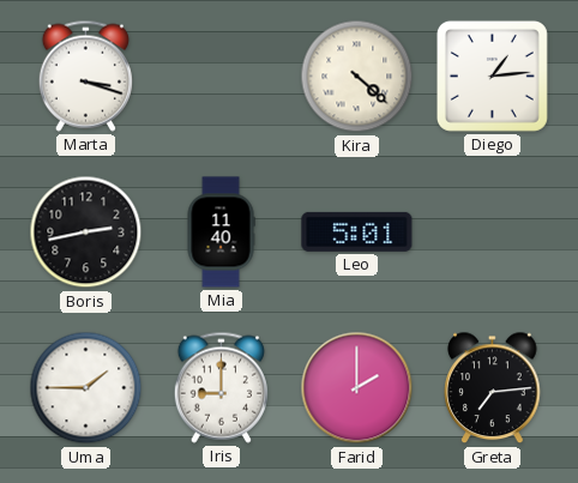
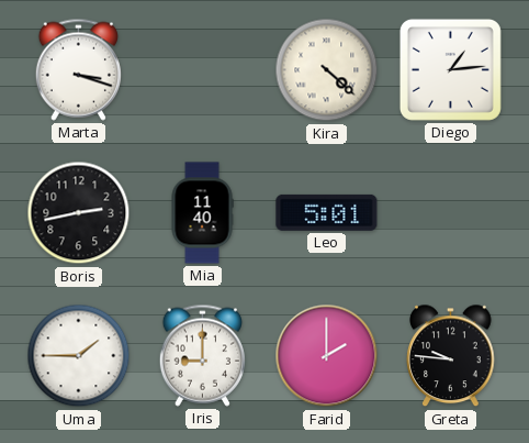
Greta: 7:14 -> 9:46
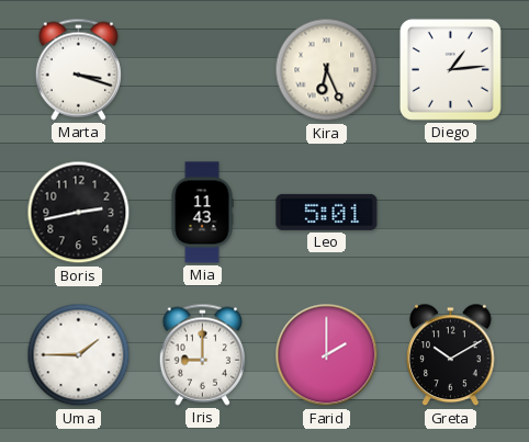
Kira: 4:22 -> 6:26
Mia: 11:40 -> 11:43
Greta: 9:46 -> 10:10
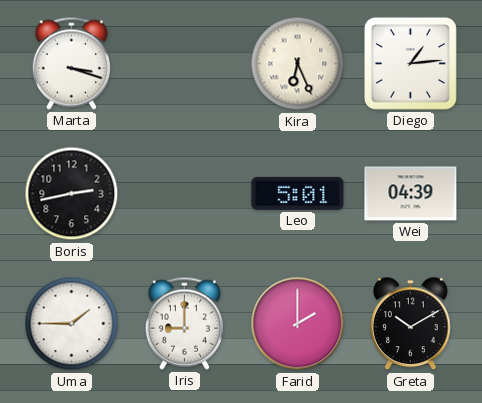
Mia: 11:43 -> none
Wei: none -> 04:39
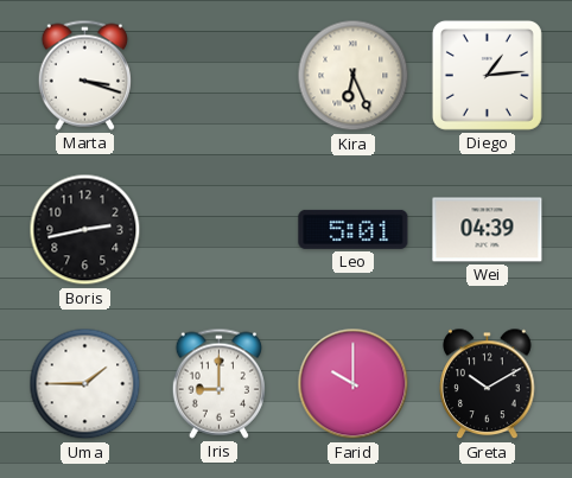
Farid: 2:00 -> 10:00
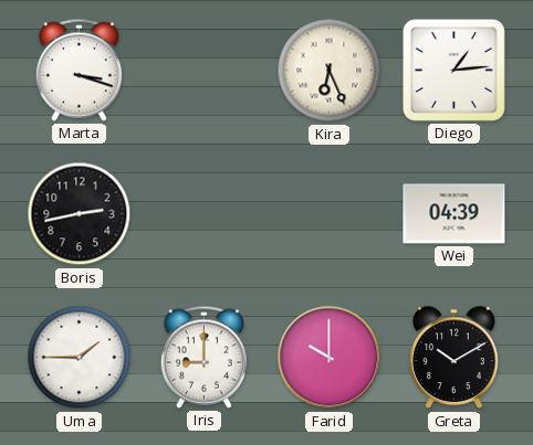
Leo: 5:01 -> none
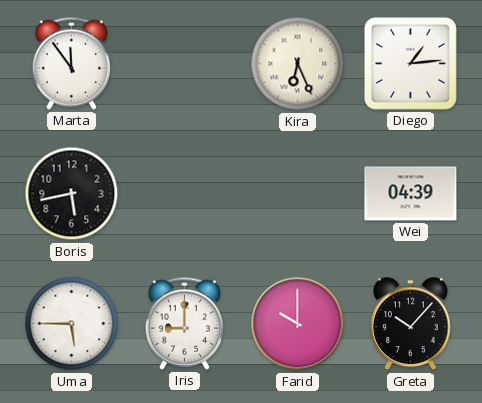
Marta: 3:18 -> 11:54
Boris: 2:43 -> 5:43
Uma: 1:45 -> 5:45
Greta: 10:10 -> 10:07
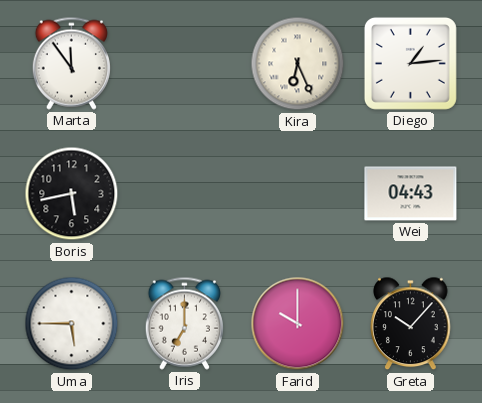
Wei: 04:39 -> 04:43
Iris: 9:00 -> 7:00
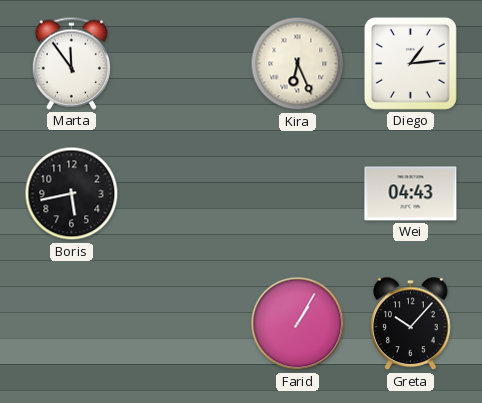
Uma: 5:45 -> none
Iris: 7:00 -> none
Farid: 10:00 -> 1:05
